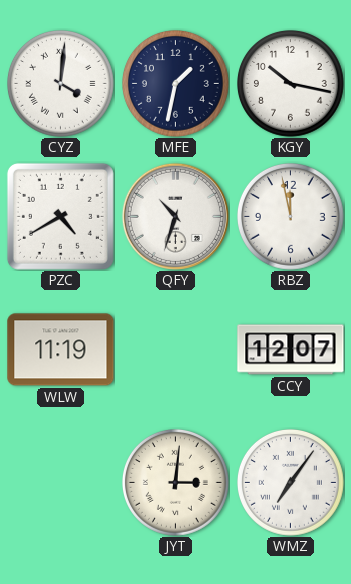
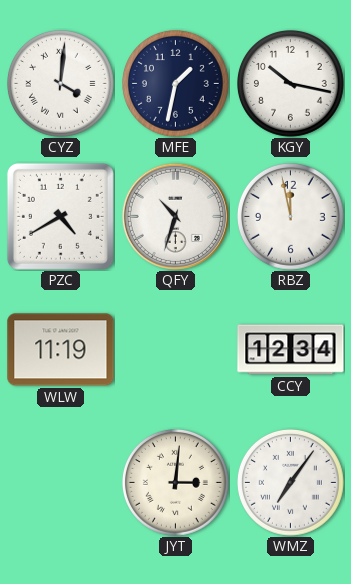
CCY: 12:07 -> 12:34
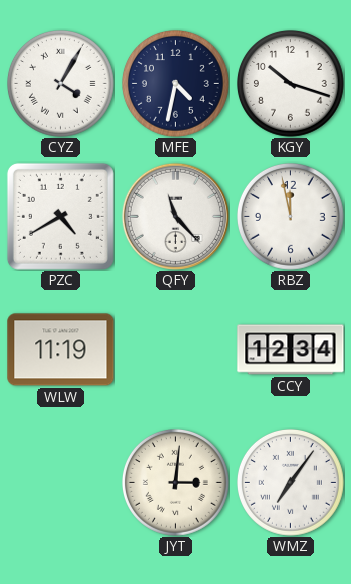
CYZ: 4:01 -> 4:05
MFE: 1:32 -> 4:32
KGY: 10:17 -> 10:18
QFY: 10:33 -> 11:23
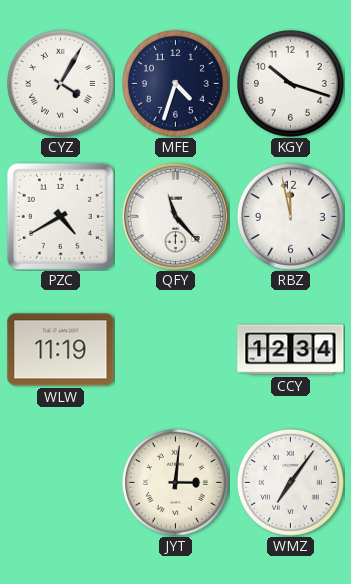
MFE: 4:32 -> 4:33
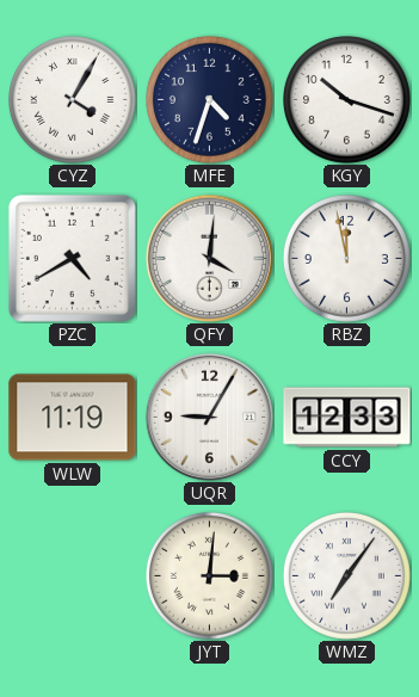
QFY: 11:23 -> 4:01
UQR: none -> 9:05
CCY: 12:34 -> 12:33
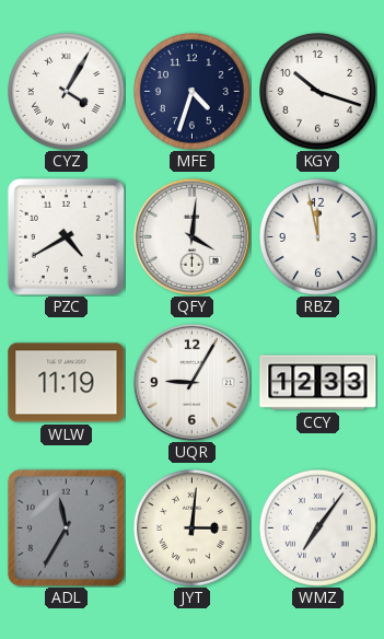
ADL: none -> 11:35
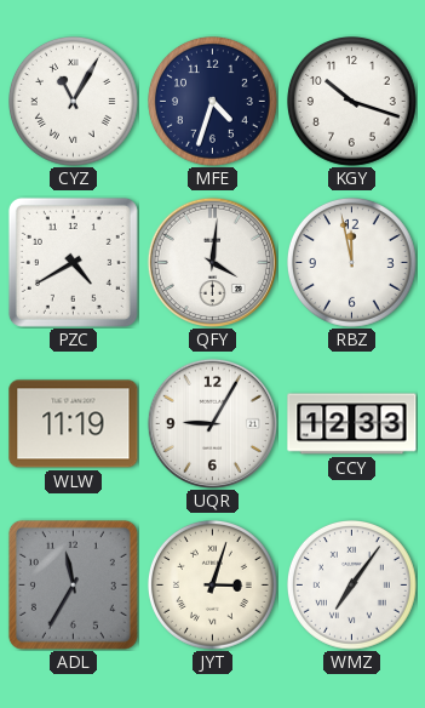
CYZ: 4:05 -> 11:05
JYT: 3:01 -> 3:03
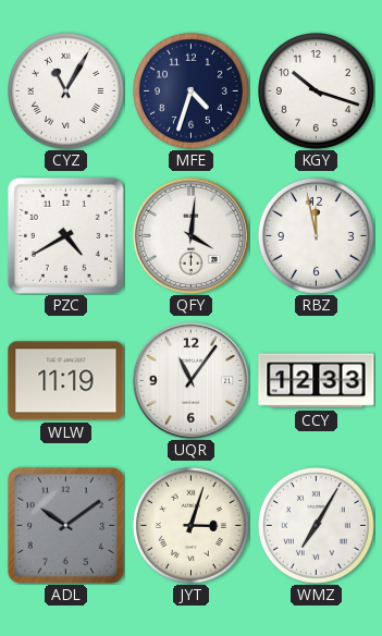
UQR: 9:05 -> 11:06
ADL: 11:35 -> 10:09
WMZ: 7:06 -> 7:05
